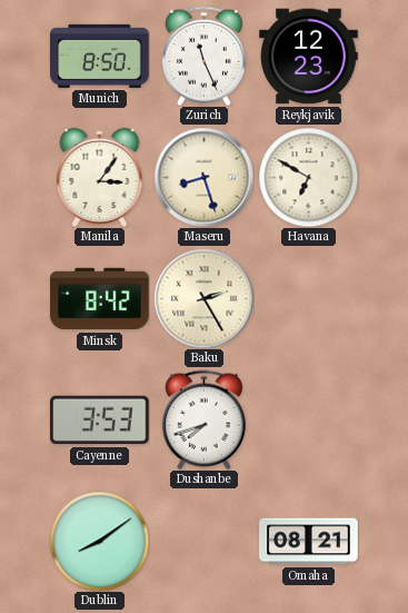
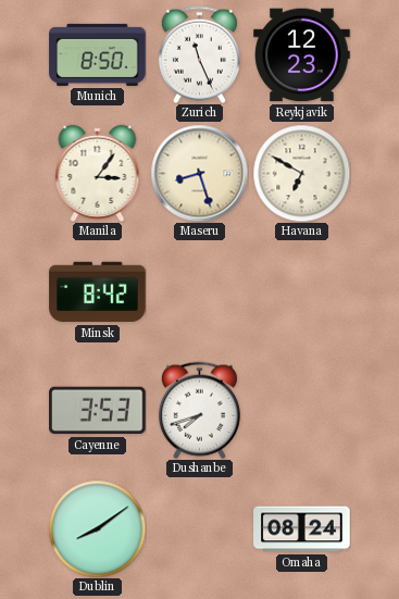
Baku: 2:25 -> none
Omaha: 08:21 -> 08:24
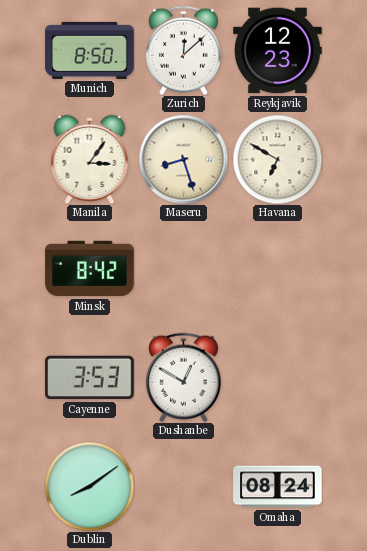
Zurich: 11:26 -> 12:08
Dushanbe: 7:42 -> 12:50
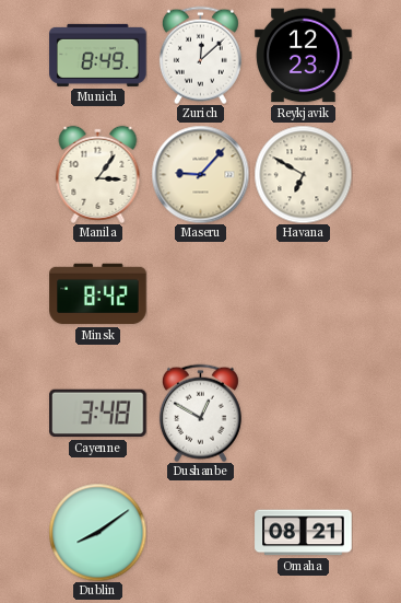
Munich: 8:50 -> 8:49
Maseru: 8:27 -> 9:07
Cayenne: 3:53 -> 3:48
Omaha: 08:24 -> 08:21
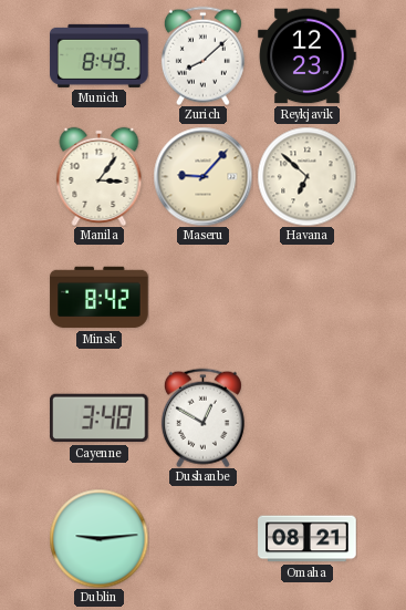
Zurich: 12:08 -> 8:08
Havana: 6:50 -> 6:52
Dublin: 8:09 -> 9:14
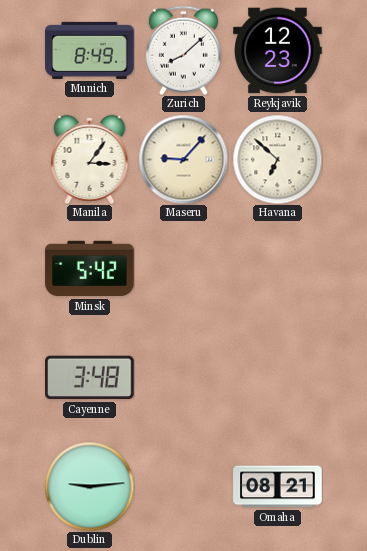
Minsk: 8:42 -> 5:42
Dushanbe: 12:50 -> none
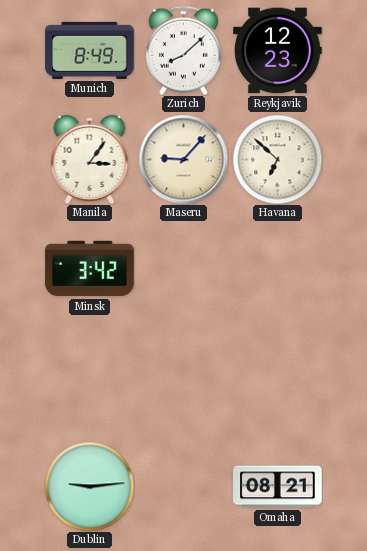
Minsk: 5:42 -> 3:42
Cayenne: 3:48 -> none
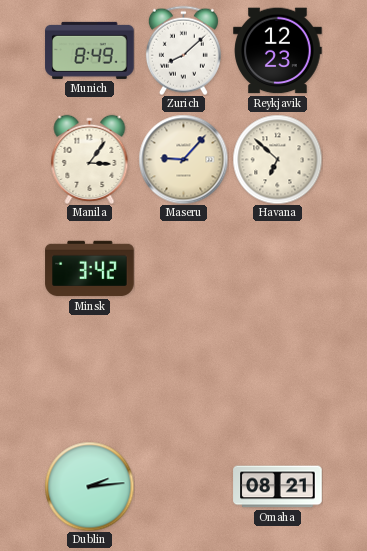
Dublin: 9:14 -> 2:14
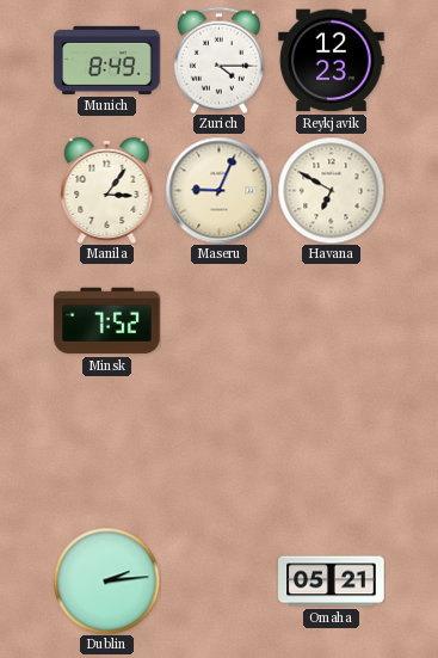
Zurich: 8:08 -> 4:15
Maseru: 9:07 -> 9:04
Havana: 6:52 -> 6:50
Minsk: 3:42 -> 7:52
Omaha: 08:21 -> 05:21
